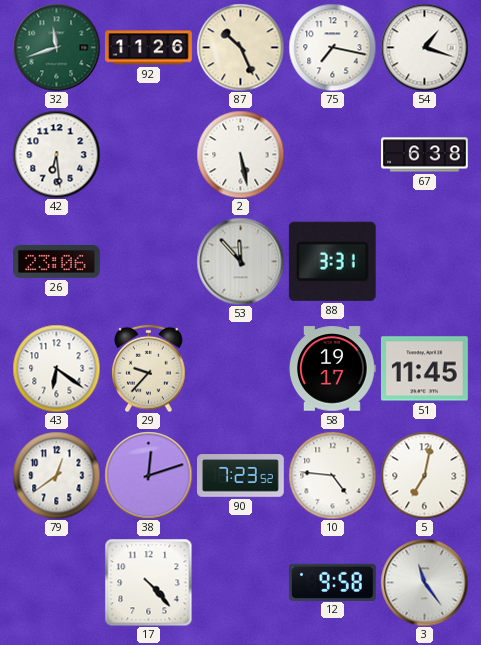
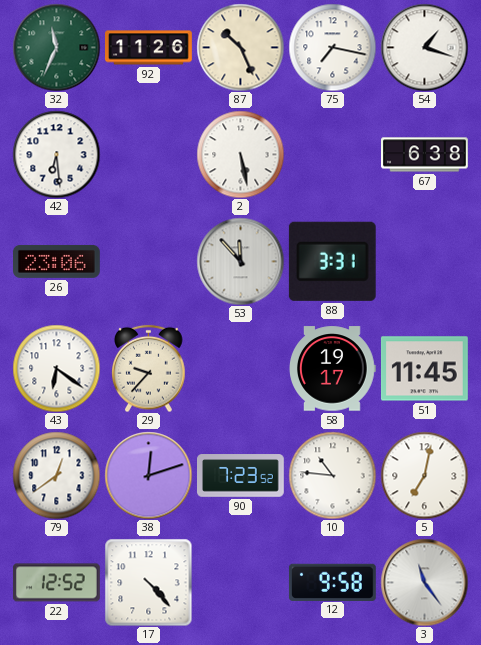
32: 11:42 -> 11:34
10: 4:46 -> 10:46
22: none -> 12:52
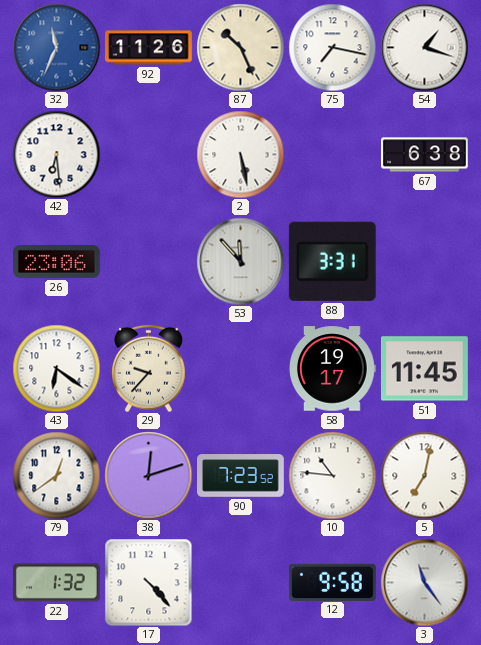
32 dial: green -> blue
22: 12:52 -> 1:32
